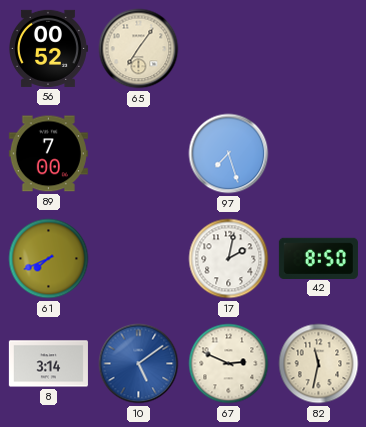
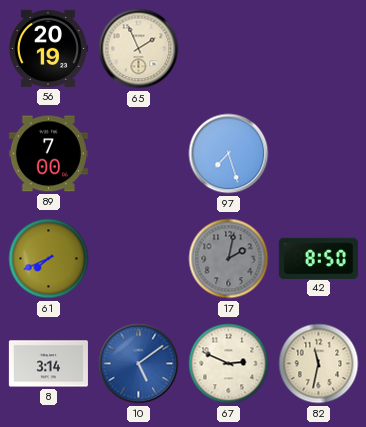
56: 00:52 -> 20:19
65: 7:06 -> 1:56
17 dial: white -> grey
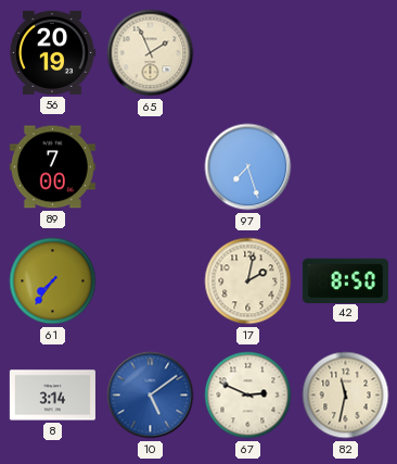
61: 7:41 -> 7:36
17 dial: grey -> cream
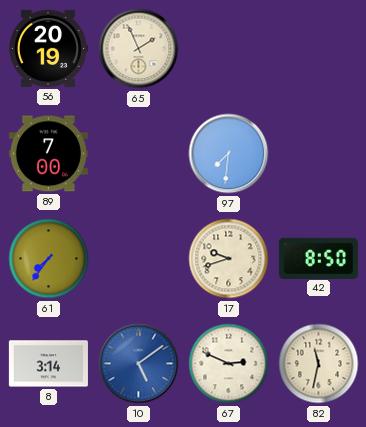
97: 7:27 -> 7:31
17: 2:02 -> 9:42
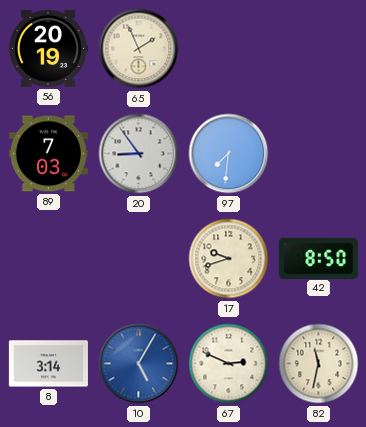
89: 7:00 -> 7:03
20: none -> 8:54
61: 7:36 -> none
10: 5:09 -> 5:05
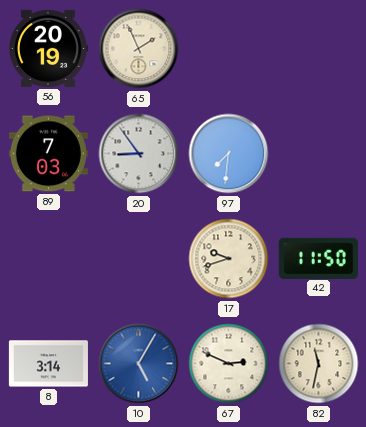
42: 8:50 -> 11:50
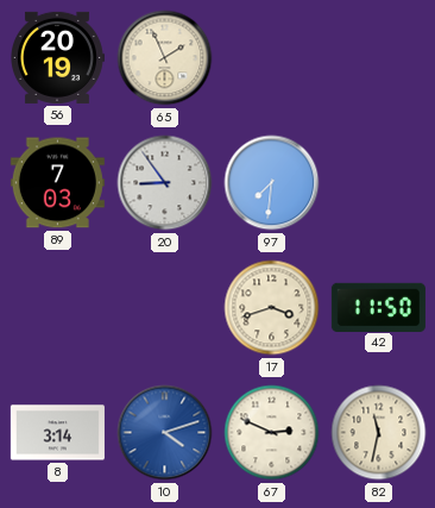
17: 9:42 -> 3:42
10: 5:05 -> 4:12
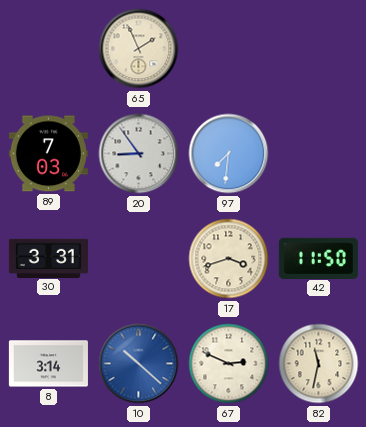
56: 20:19 -> none
30: none -> 3:31
10: 4:12 -> 10:22
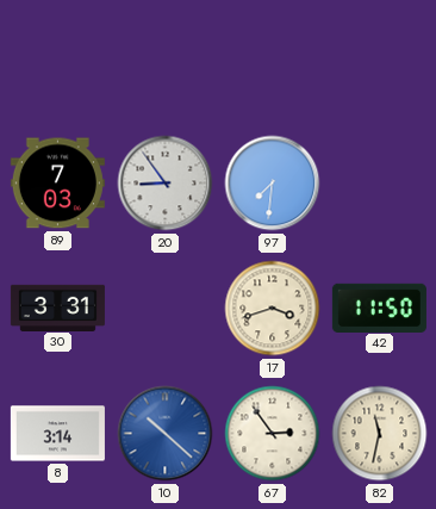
65: 1:56 -> none
67: 2:49 -> 2:54
